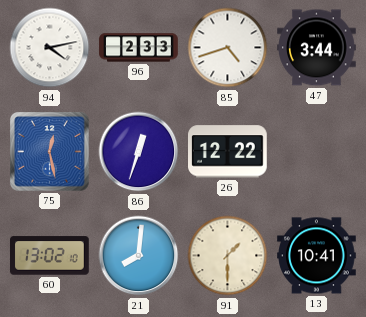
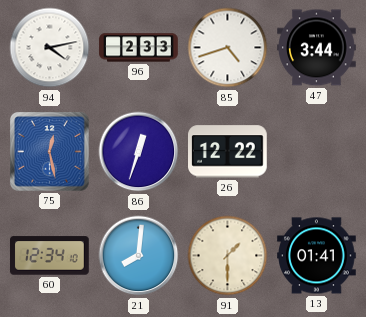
60: 13:02 -> 12:34
13: 10:41 -> 01:41
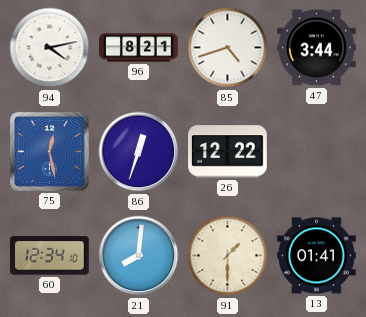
96: 2:33 -> 8:21
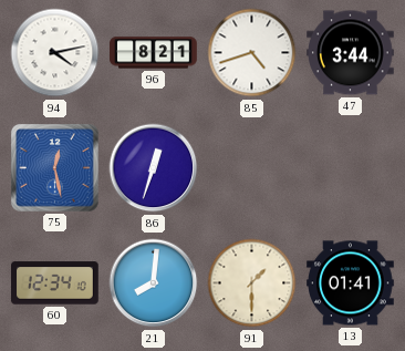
26: 12:22 -> none
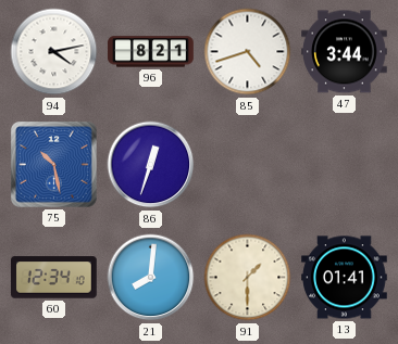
75: 12:28 -> 10:28
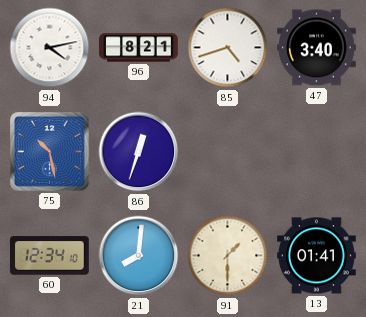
47: 3:44 -> 3:40
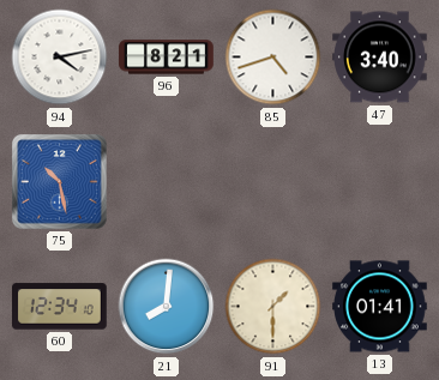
86: 12:33 -> none
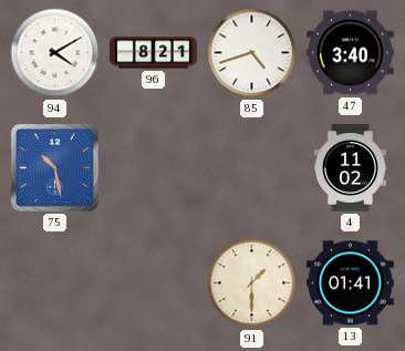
94: 4:13 -> 4:10
4: none -> 11:02
60: 12:34 -> none
21: 8:01 -> none
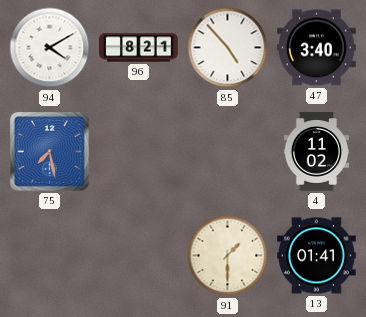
85: 4:42 -> 4:53
75: 10:28 -> 7:28
